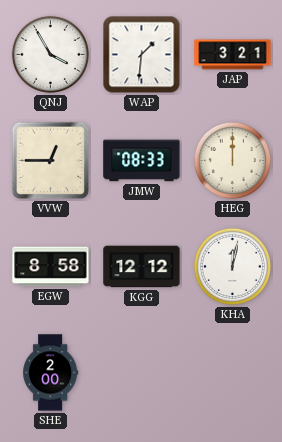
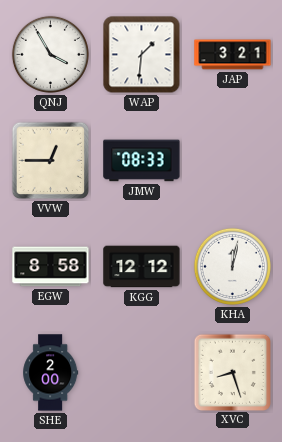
HEG: 12:00 -> none
XVC: none -> 8:27
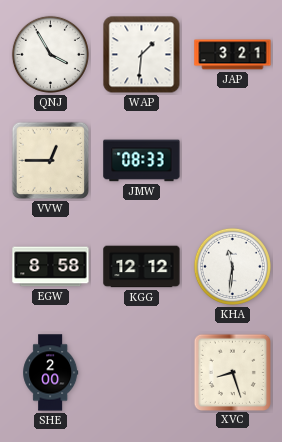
KHA: 12:02 -> 11:31
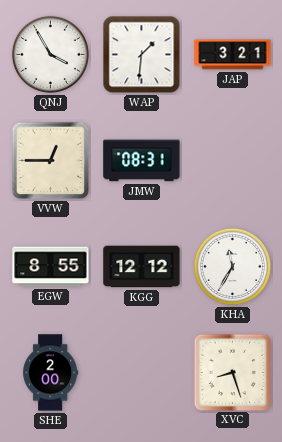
JMW: 08:33 -> 08:31
EGW: 8:58 -> 8:55
KHA: 11:31 -> 11:35
